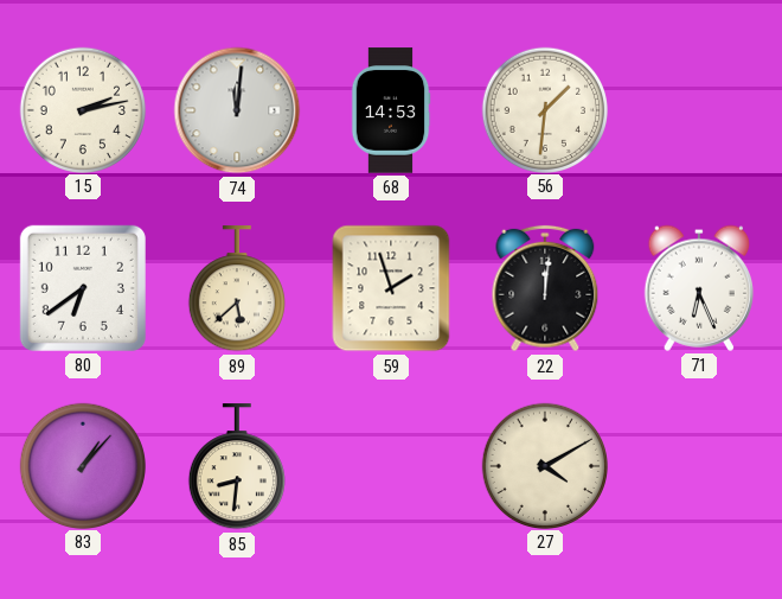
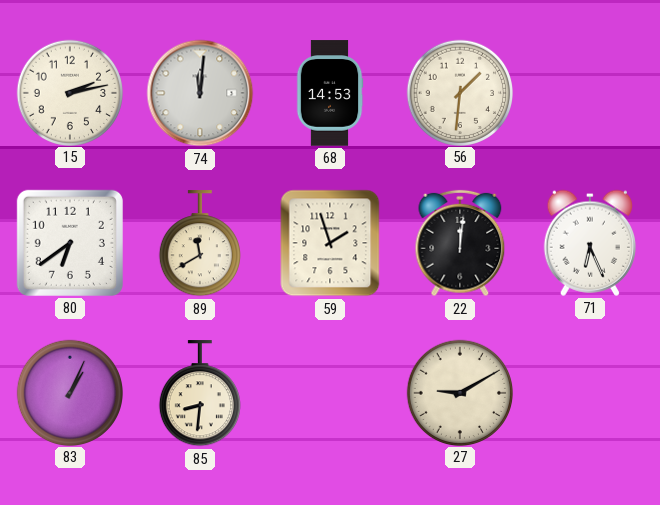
89: 5:38 -> 11:40
83: 1:07 -> 1:04
27: 4:10 -> 9:10
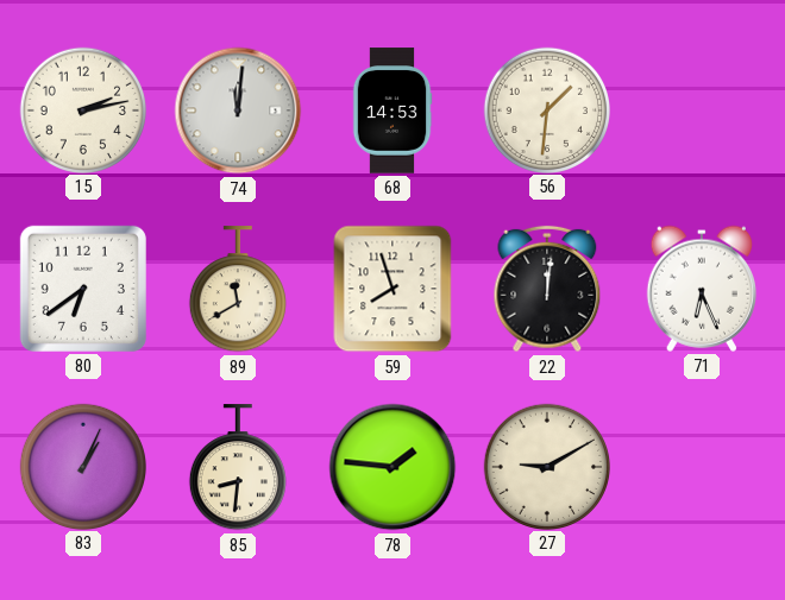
59: 1:57 -> 7:57
78: none -> 1:46
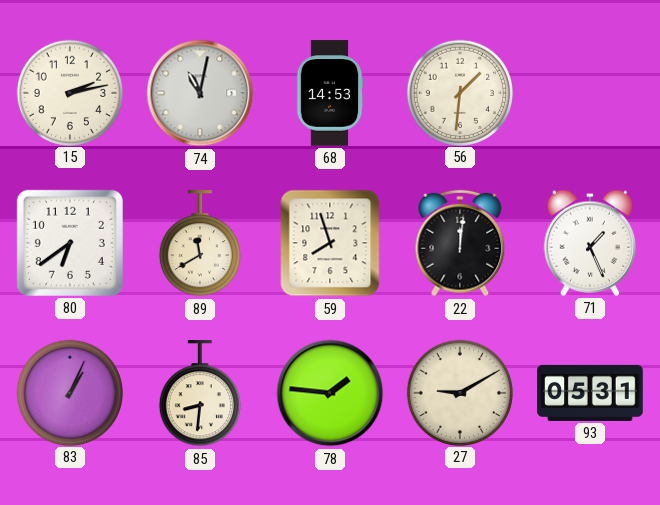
74: 12:01 -> 11:02
71: 6:26 -> 1:26
93: none -> 05:31
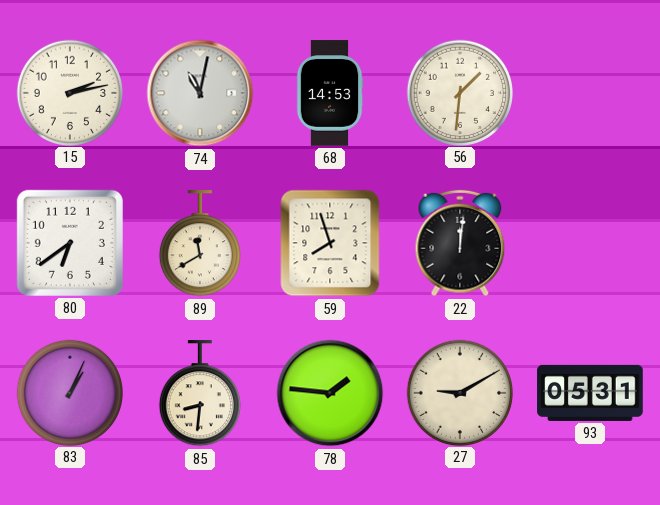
71: 1:26 -> none
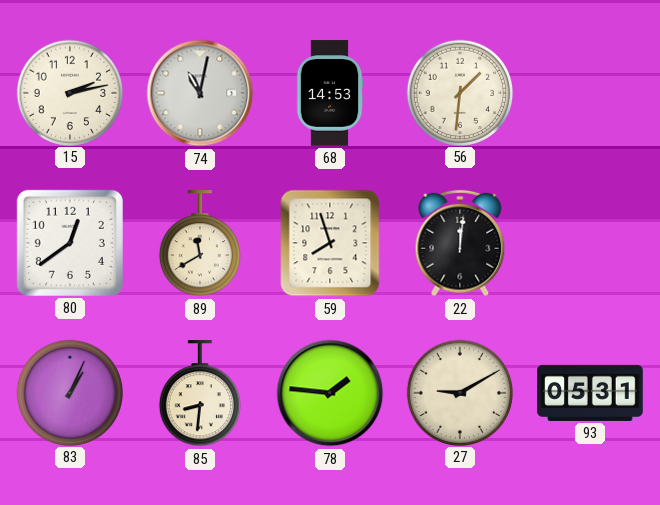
80: 6:39 -> 12:39
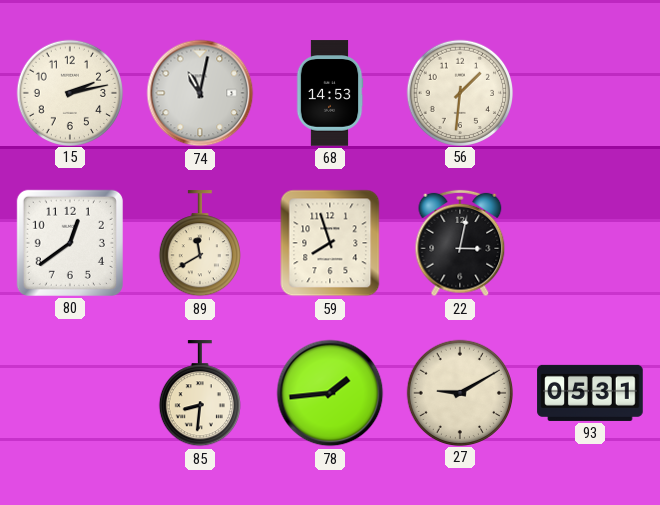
22: 12:01 -> 3:02
83: 1:04 -> none
78: 1:46 -> 1:44
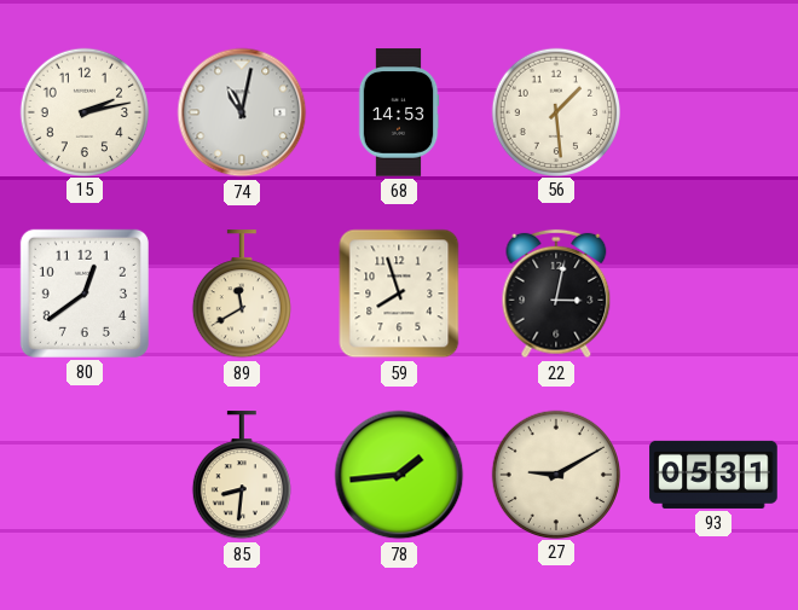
56: 1:31 -> 1:29
